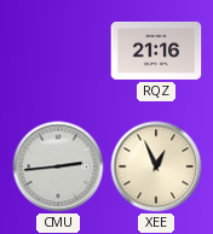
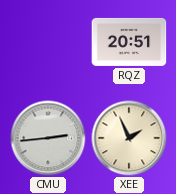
RQZ: 21:16 -> 20:51
XEE: 12:56 -> 1:56
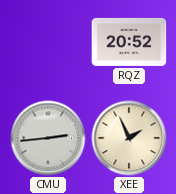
RQZ: 20:51 -> 20:52
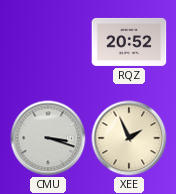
CMU: 2:44 -> 3:18
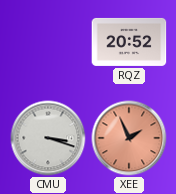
XEE dial: cream -> salmon
